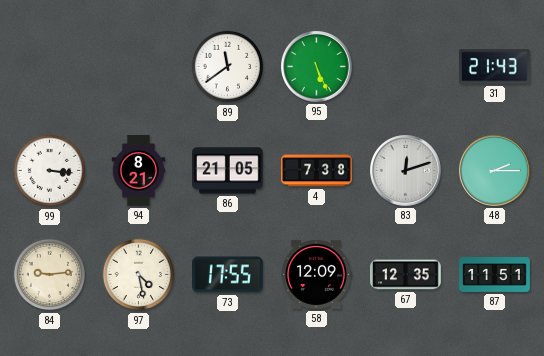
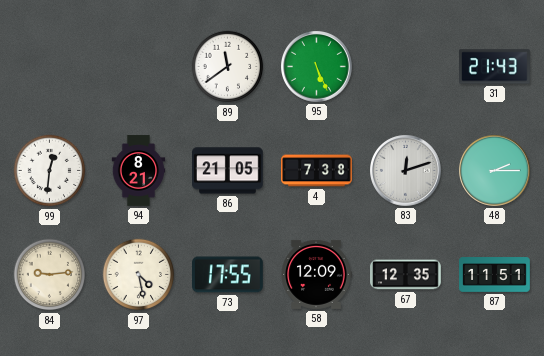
99: 3:16 -> 12:31
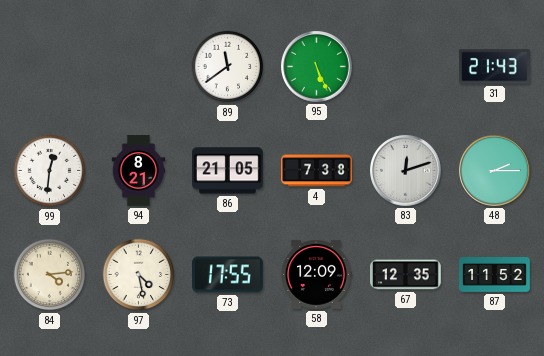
84: 9:14 -> 4:14
87: 11:51 -> 11:52
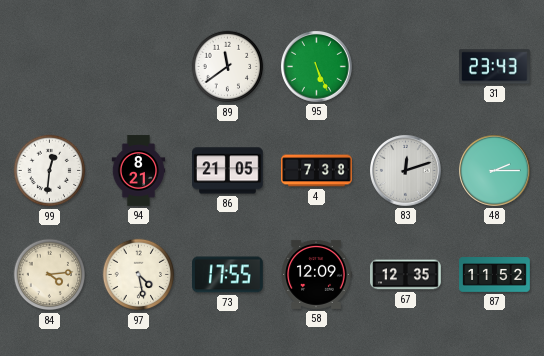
31: 21:43 -> 23:43
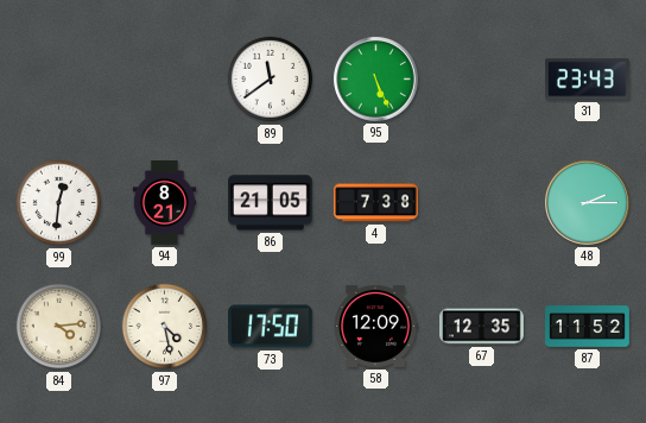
83: 12:12 -> none
73: 17:55 -> 17:50
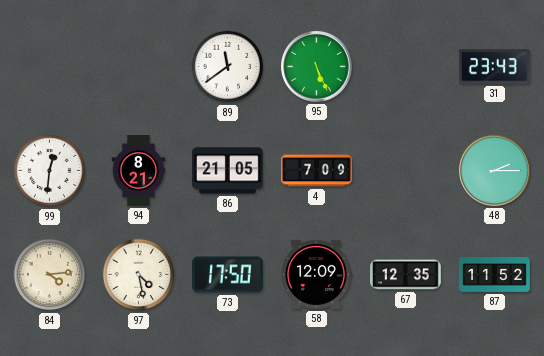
4: 7:38 -> 7:09
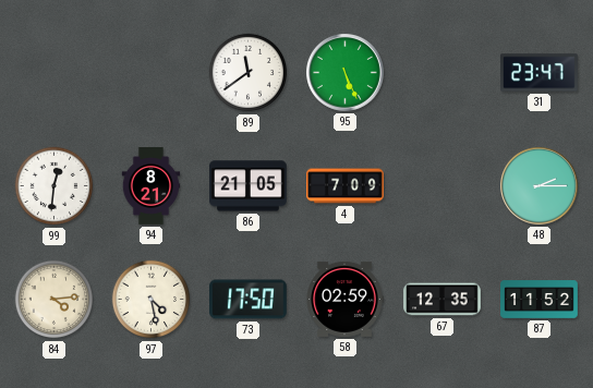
31: 23:43 -> 23:47
58: 12:09 -> 02:59
